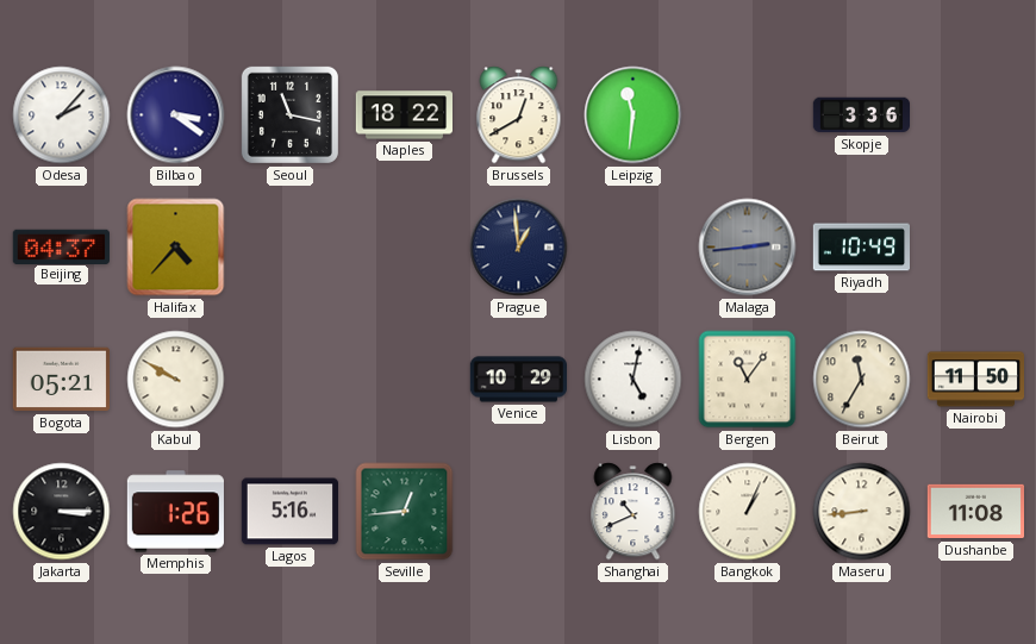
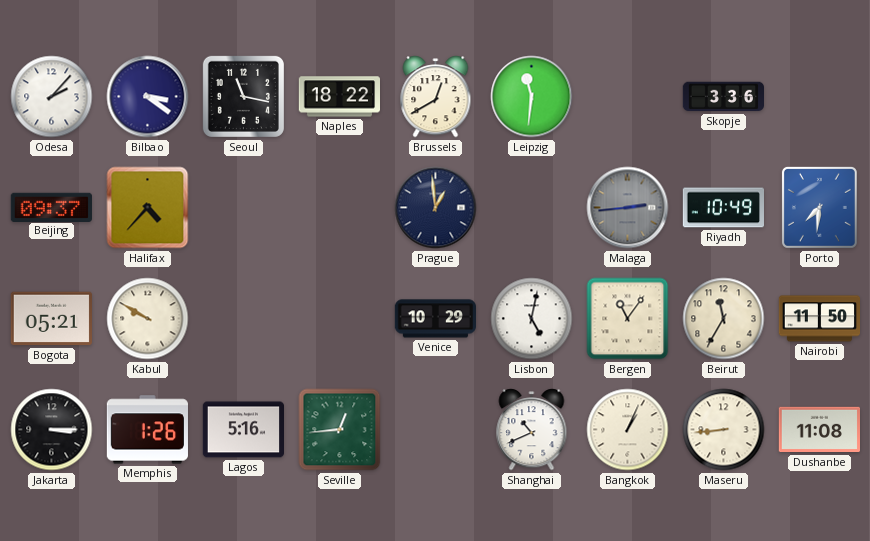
Beijing: 04:37 -> 09:37
Porto: none -> 7:31
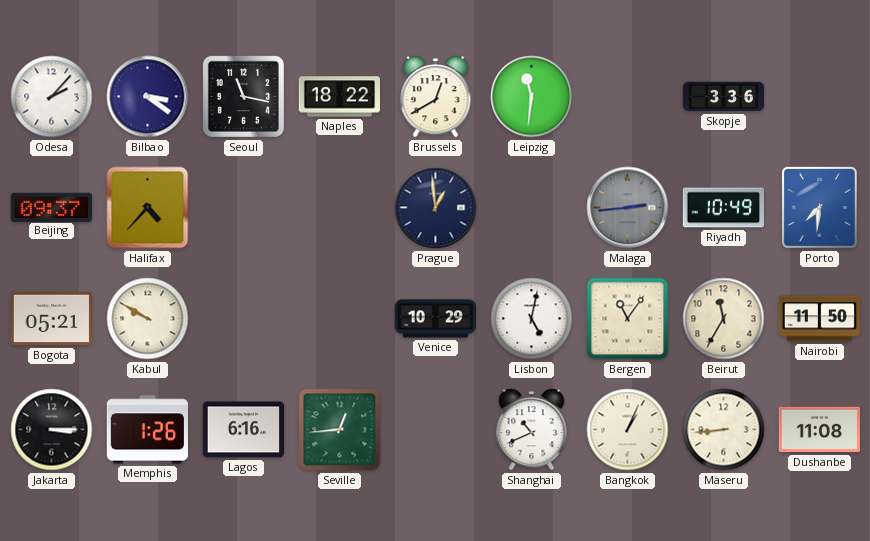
Lagos: 5:16 -> 6:16
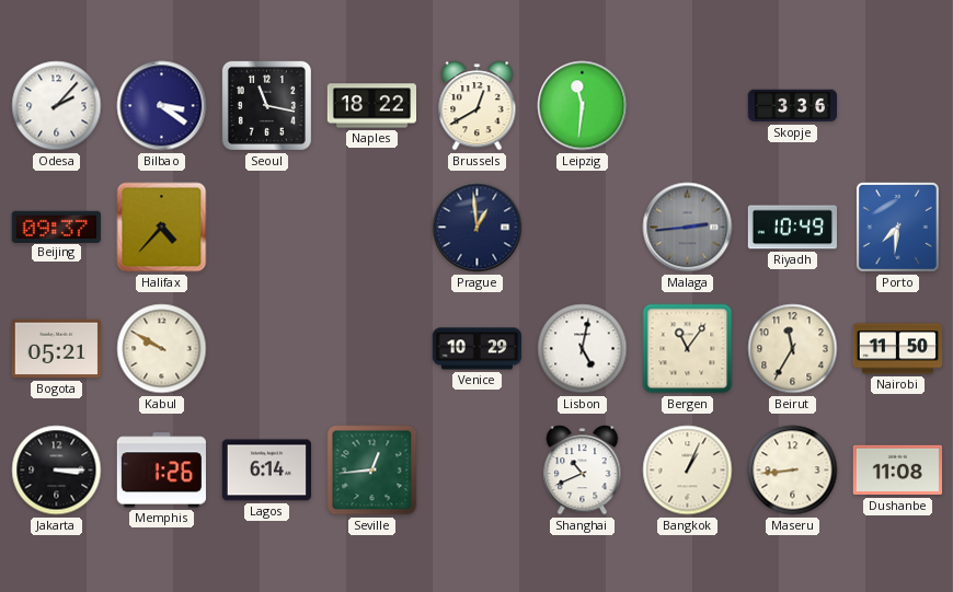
Lagos: 6:16 -> 6:14
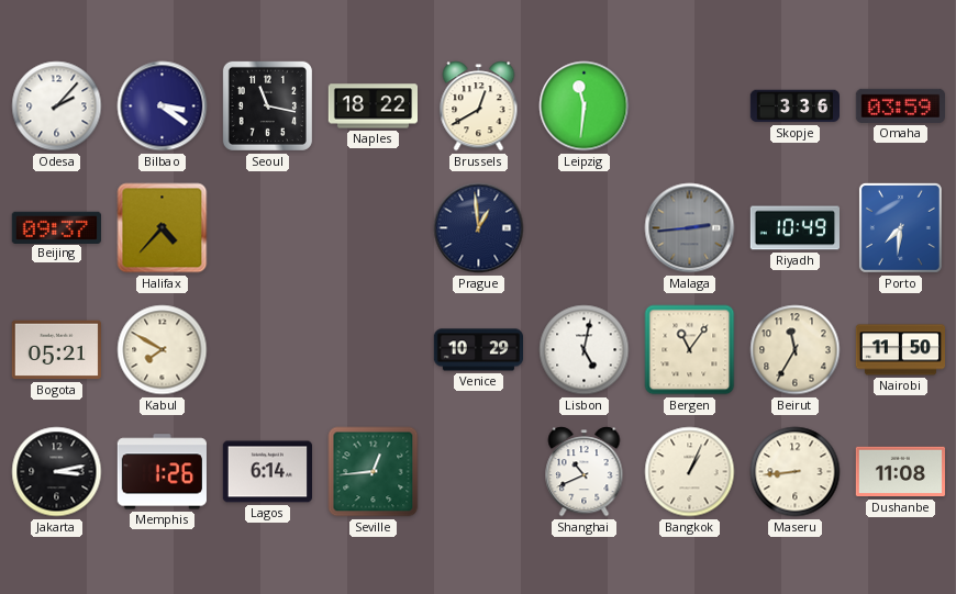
Omaha: none -> 03:59
Kabul: 9:50 -> 7:50
Jakarta: 3:15 -> 3:13
